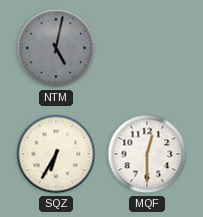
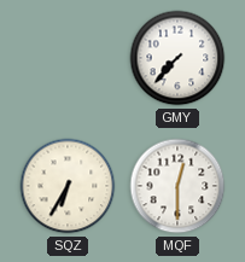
NTM: 5:02 -> none
GMY: none -> 7:37
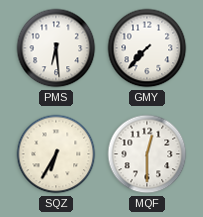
PMS: none -> 6:29
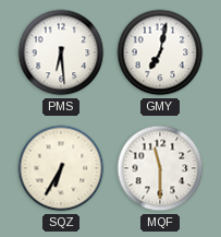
GMY: 7:37 -> 7:02
MQF: 12:30 -> 11:30
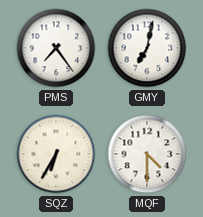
PMS: 6:29 -> 7:24
MQF: 11:30 -> 4:30
